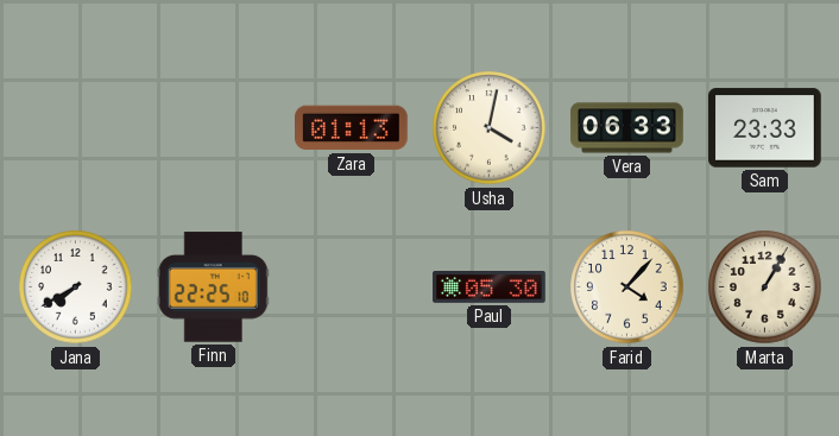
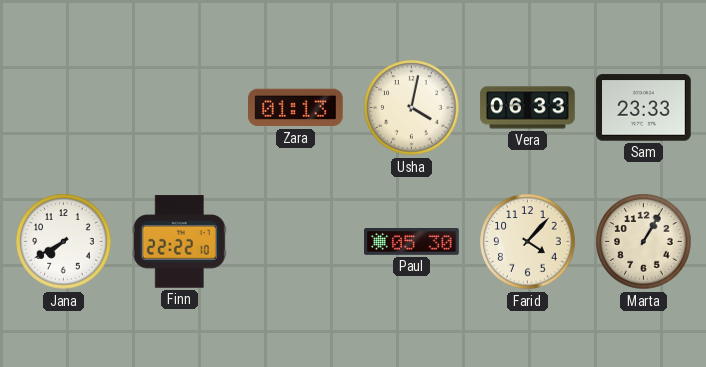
Finn: 22:25 -> 22:22
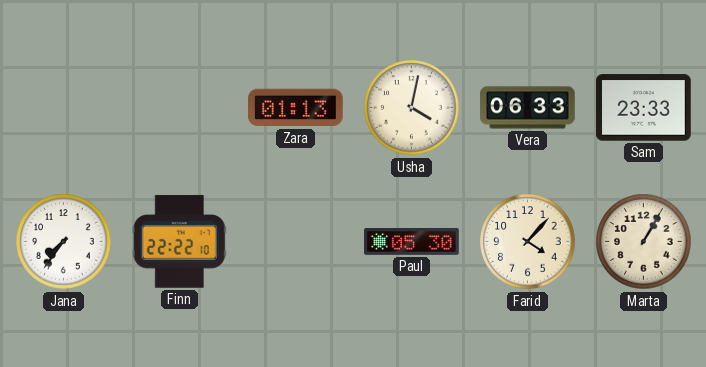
Jana: 7:40 -> 7:36
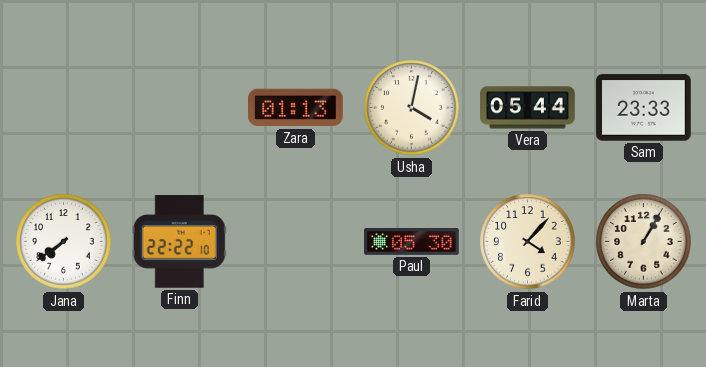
Vera: 06:33 -> 05:44
Jana: 7:36 -> 7:39
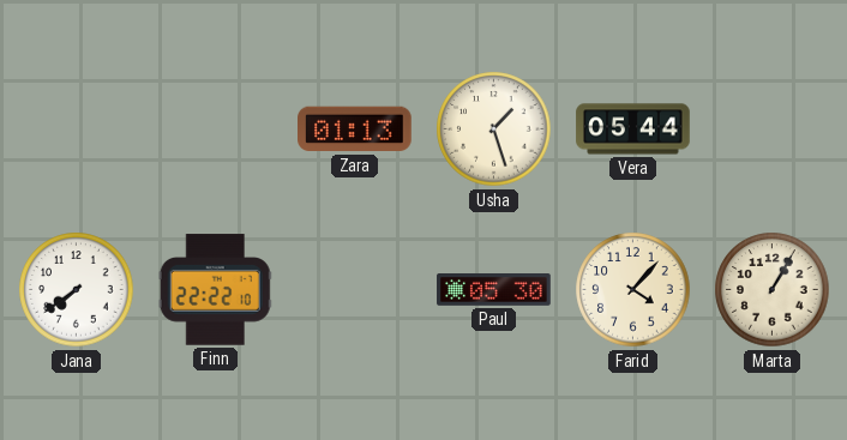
Usha: 4:02 -> 1:27
Sam: 23:33 -> none
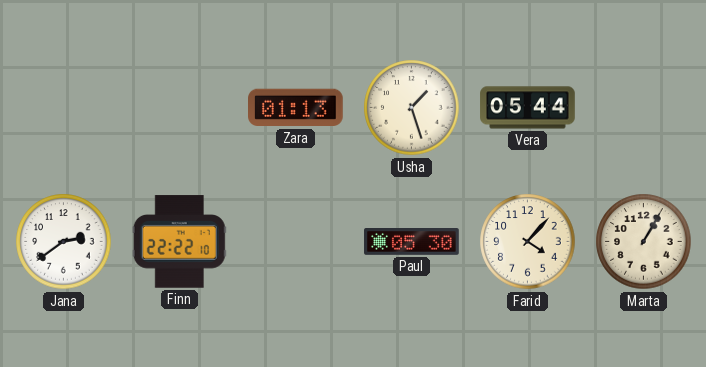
Jana: 7:39 -> 2:39
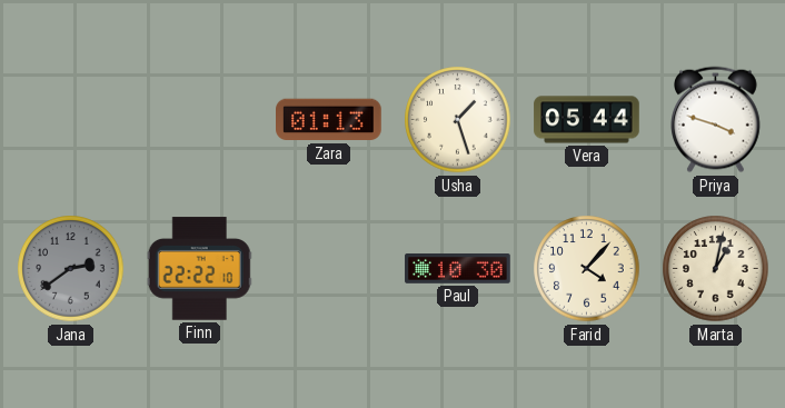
Priya: none -> 3:48
Jana dial: white -> grey
Paul: 05:30 -> 10:30
Marta: 1:05 -> 1:02
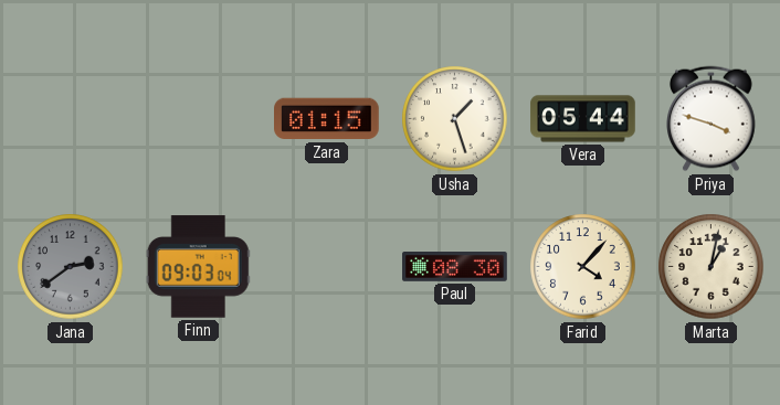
Zara: 01:13 -> 01:15
Finn: 22:22 -> 09:03
Paul: 10:30 -> 08:30
